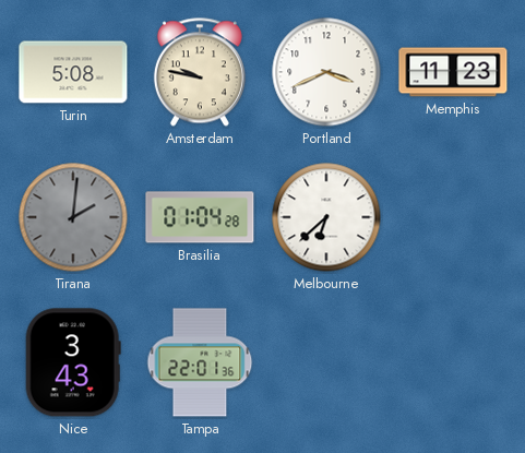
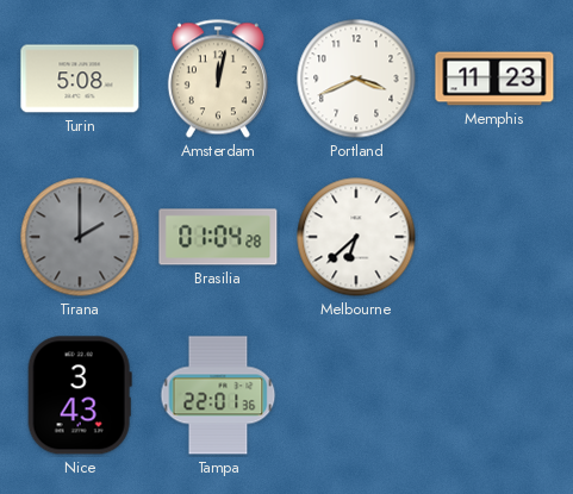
Amsterdam: 9:47 -> 12:02
Tirana: 2:01 -> 2:00
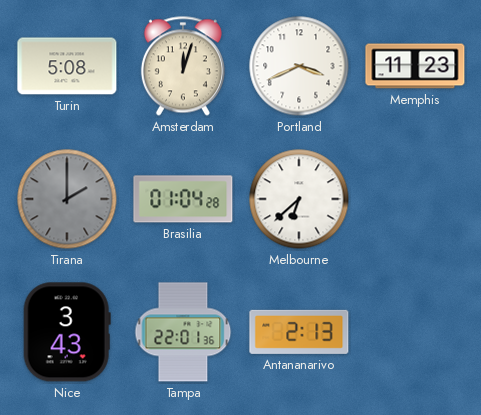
Amsterdam: 12:02 -> 12:03
Antananarivo: none -> 2:13
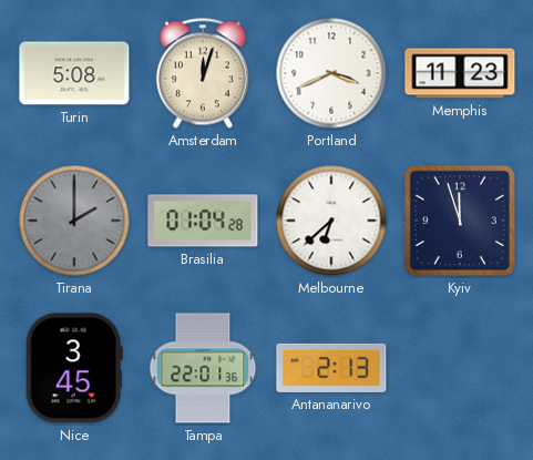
Kyiv: none -> 11:57
Nice: 3:43 -> 3:45
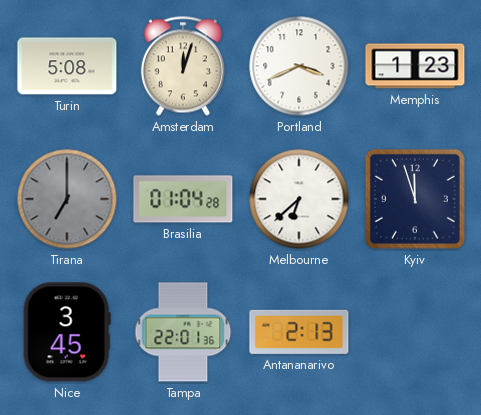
Memphis: 11:23 -> 1:23
Tirana: 2:00 -> 7:00
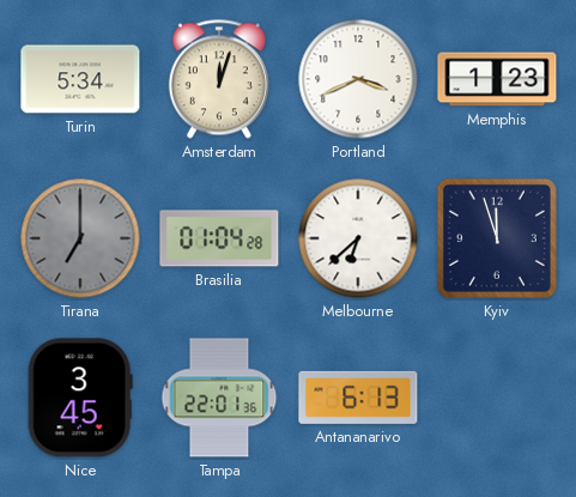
Turin: 5:08 -> 5:34
Antananarivo: 2:13 -> 6:13
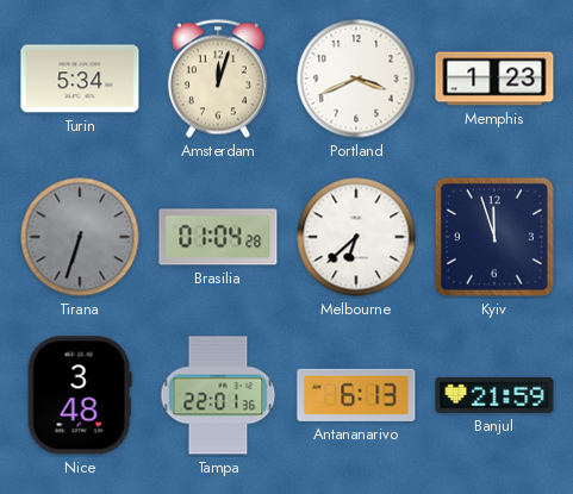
Tirana: 7:00 -> 6:33
Nice: 3:45 -> 3:48
Banjul: none -> 21:59
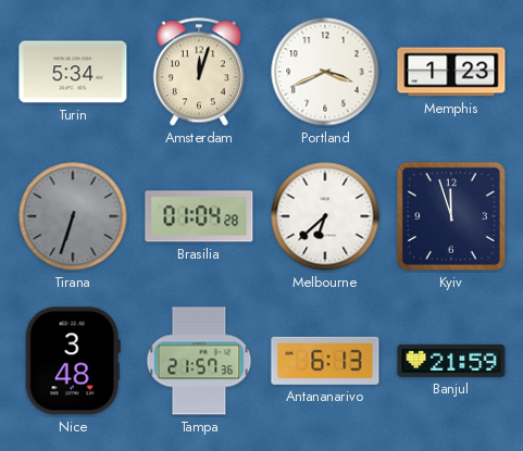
Tampa: 22:01 -> 21:57
